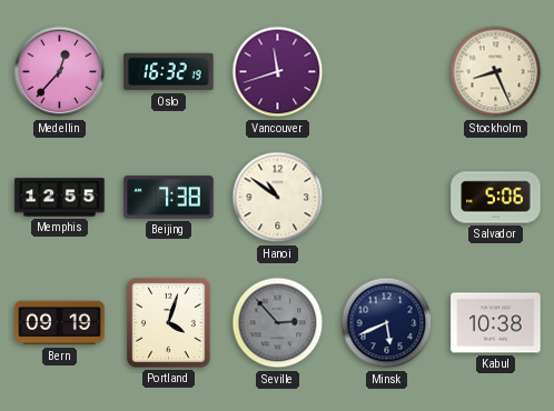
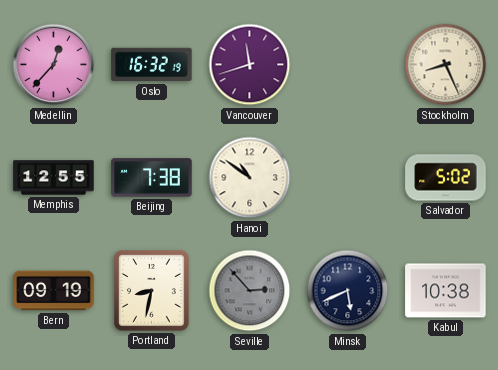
Salvador: 5:06 -> 5:02
Portland: 4:03 -> 8:32
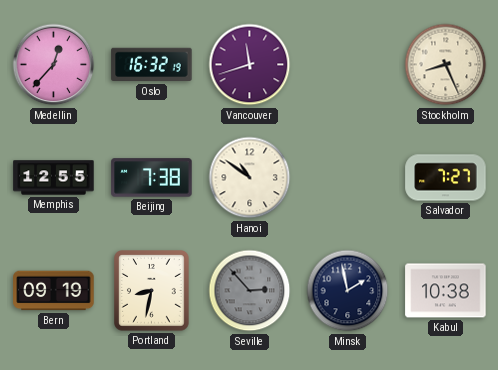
Salvador: 5:02 -> 7:27
Minsk: 5:41 -> 1:58
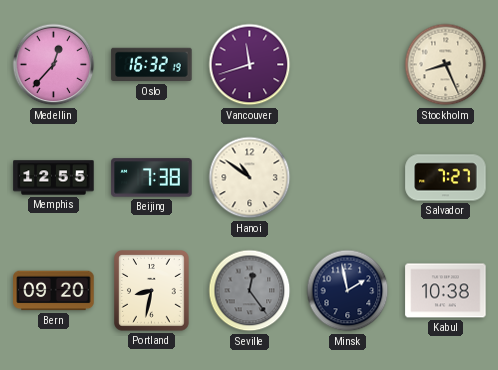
Bern: 09:19 -> 09:20
Seville: 2:53 -> 12:24
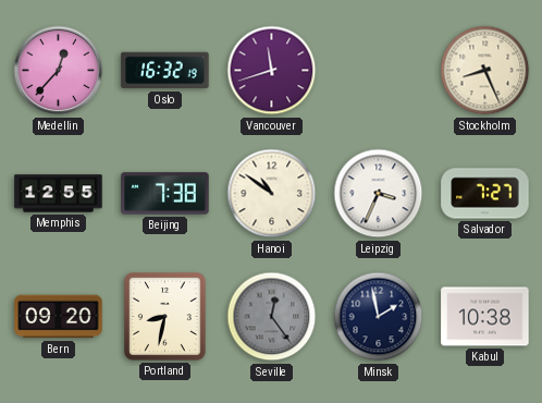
Leipzig: none -> 3:34
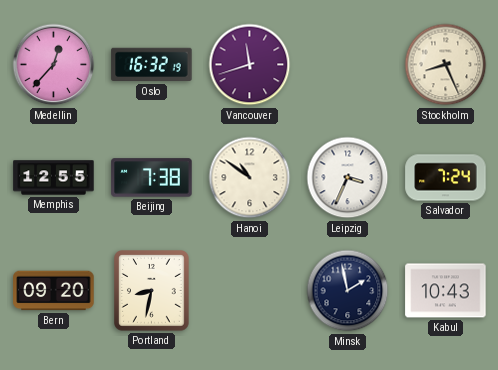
Salvador: 7:27 -> 7:24
Seville: 12:24 -> none
Kabul: 10:38 -> 10:43
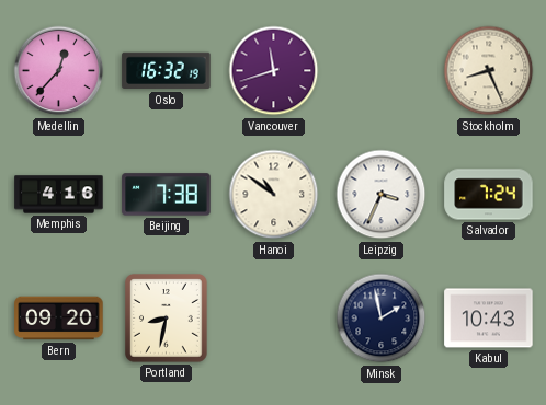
Memphis: 12:55 -> 4:16
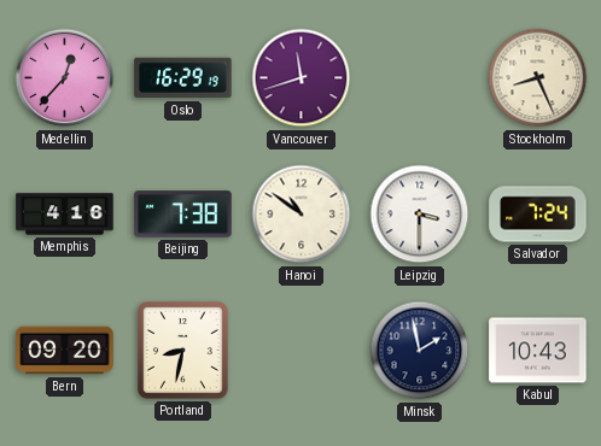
Oslo: 16:32 -> 16:29
Leipzig: 3:34 -> 3:30
